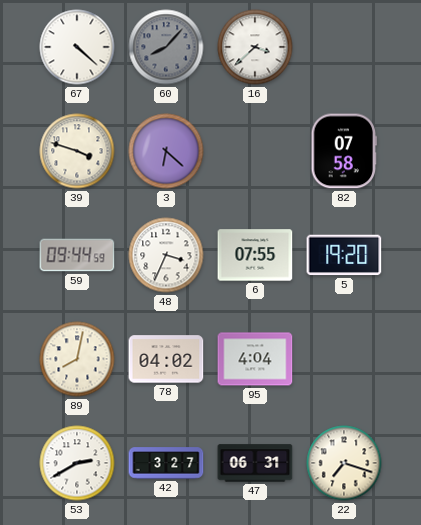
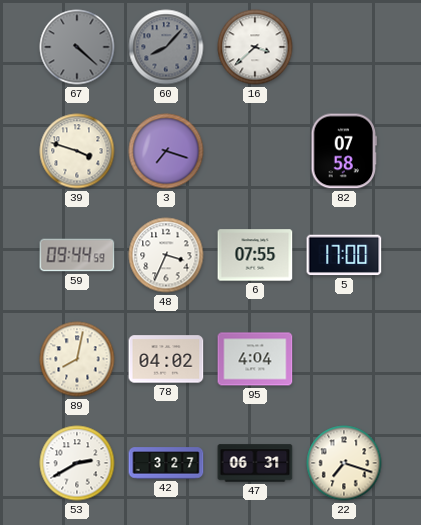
67 dial: white -> grey
3: 6:22 -> 7:18
5: 19:20 -> 17:00
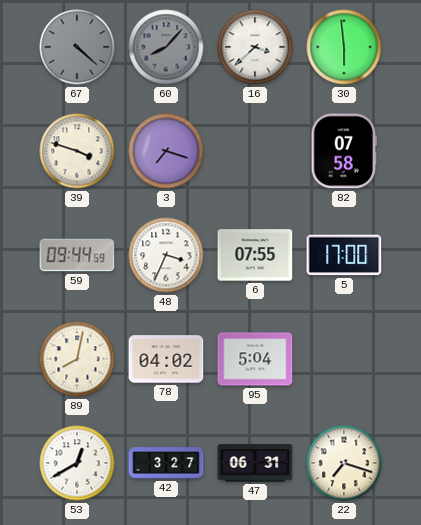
30: none -> 5:59
95: 4:04 -> 5:04
53: 2:40 -> 12:40
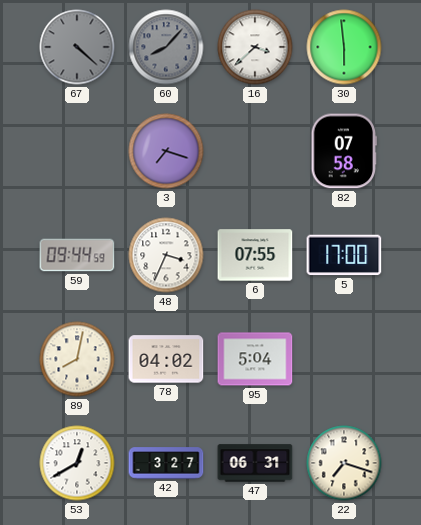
39: 3:48 -> none
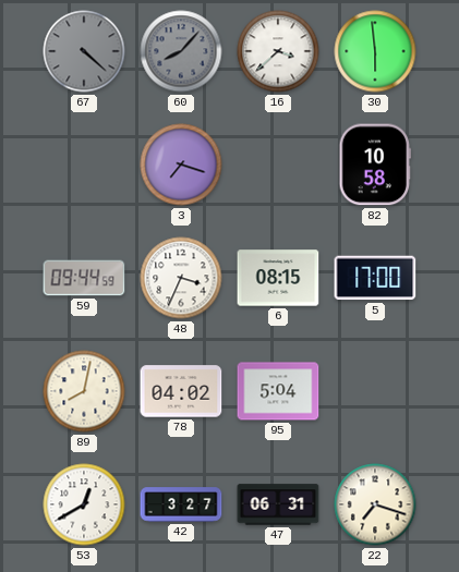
82: 07:58 -> 10:58
6: 07:55 -> 08:15
